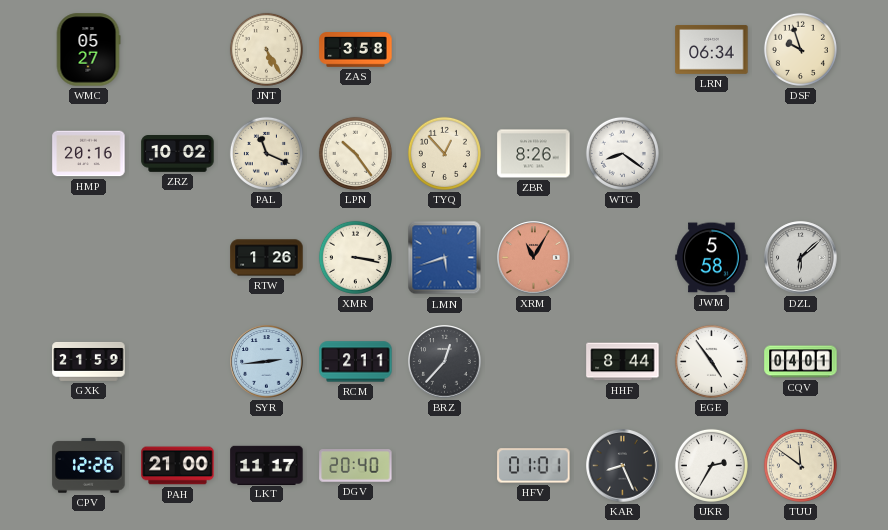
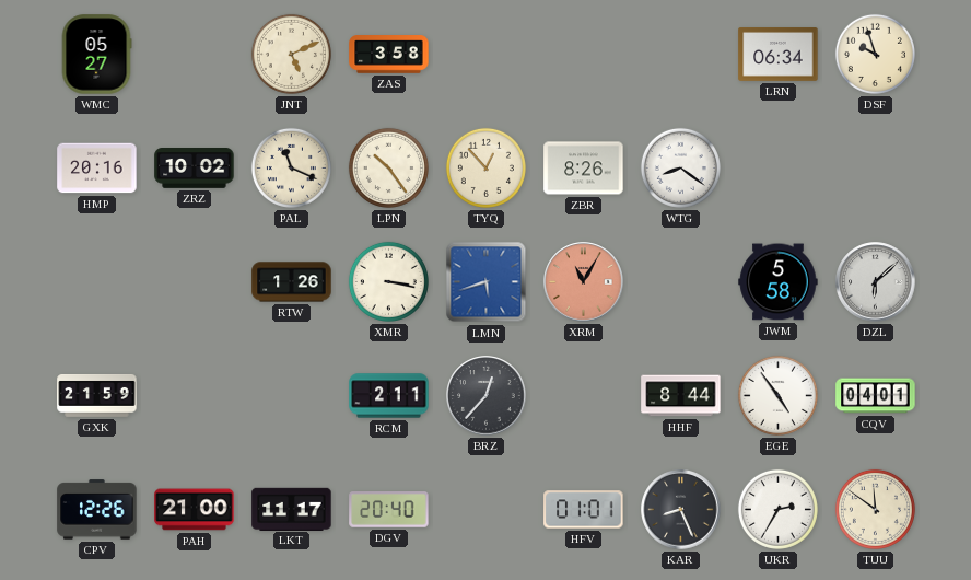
JNT: 5:25 -> 5:11
SYR: 2:44 -> none
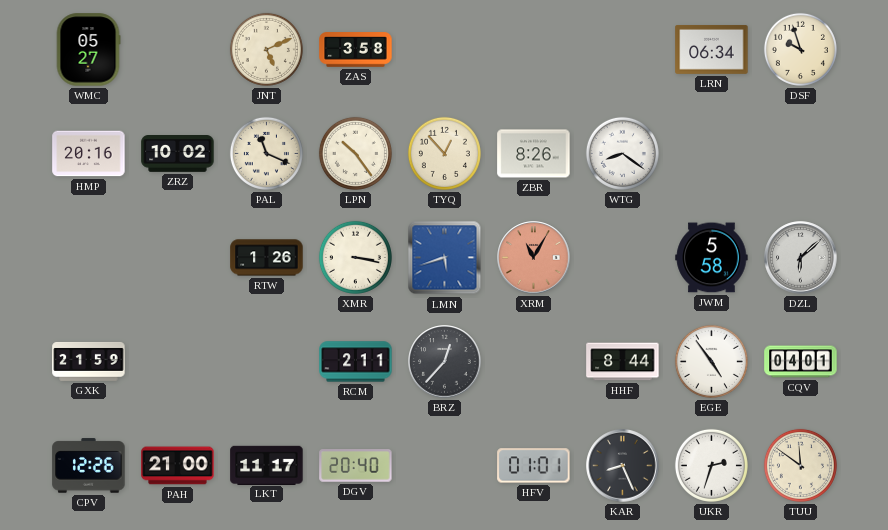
UKR: 2:35 -> 2:33
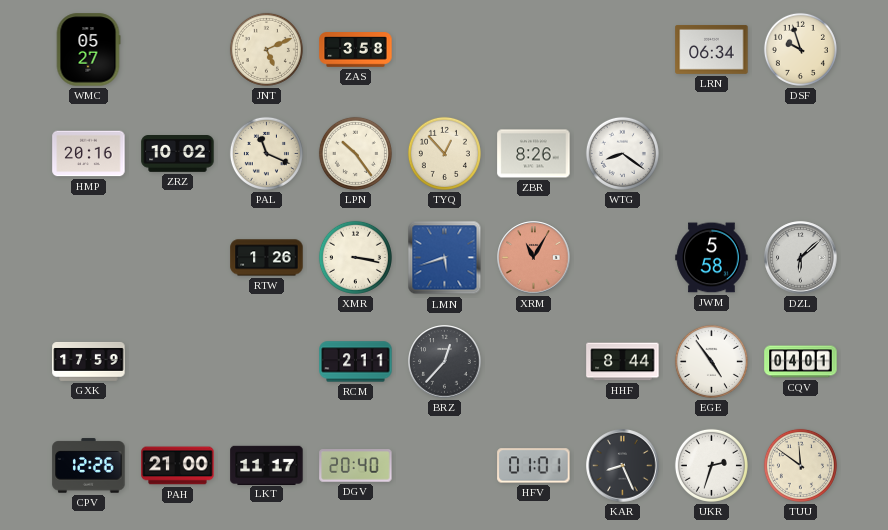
GXK: 21:59 -> 17:59
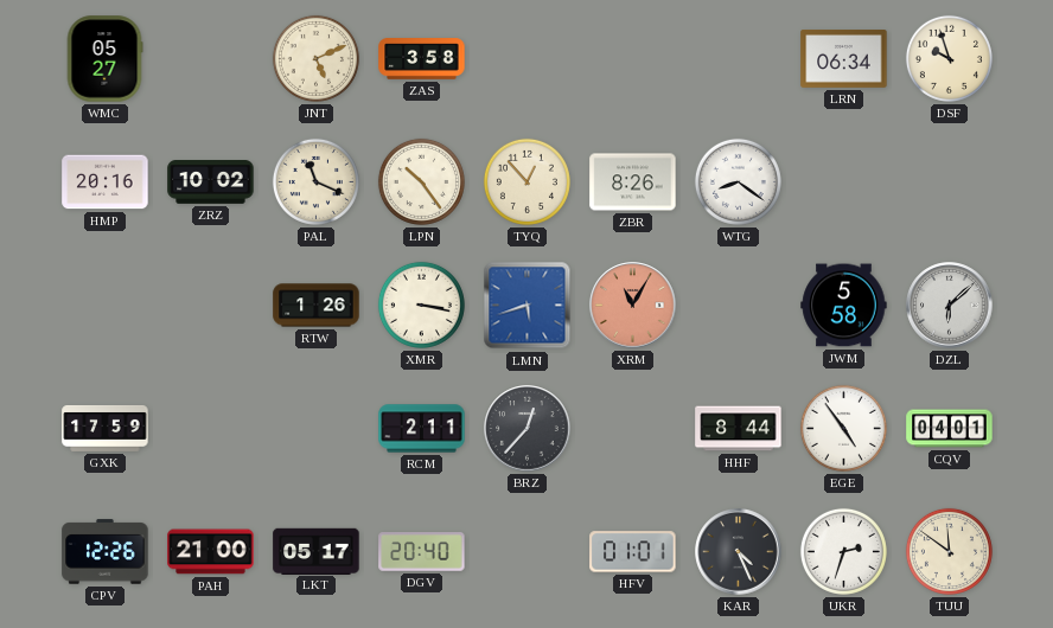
LKT: 11:17 -> 05:17
KAR: 8:26 -> 4:26
